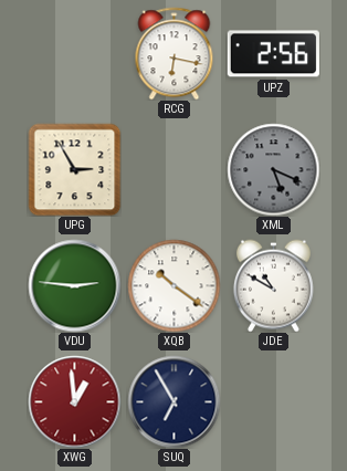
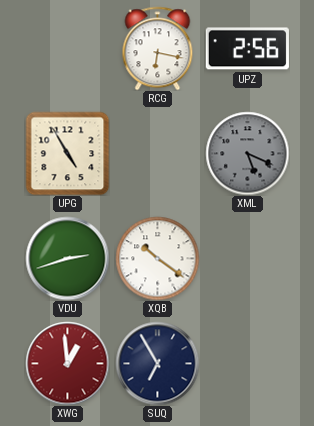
UPG: 2:55 -> 4:55
VDU: 2:46 -> 2:42
JDE: 10:50 -> none
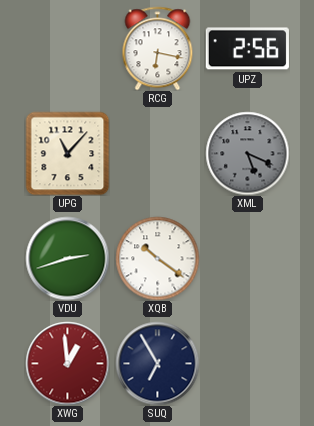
UPG: 4:55 -> 11:07
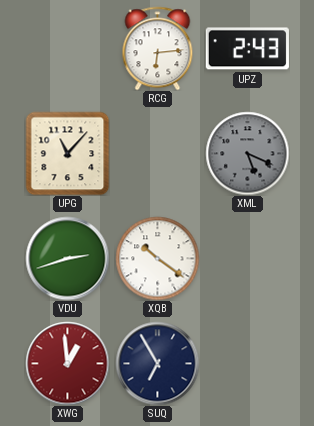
RCG: 6:17 -> 6:14
UPZ: 2:56 -> 2:43
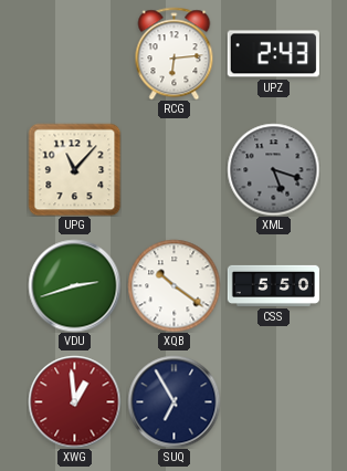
XML: 5:19 -> 5:18
CSS: none -> 5:50
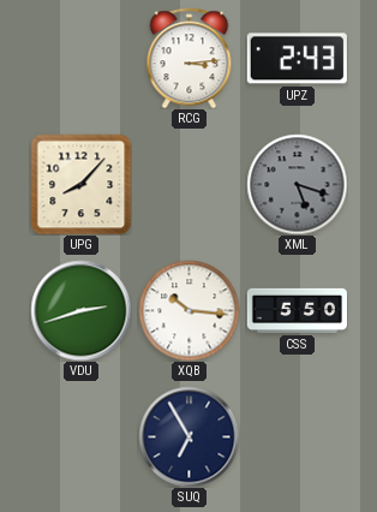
RCG: 6:14 -> 3:14
UPG: 11:07 -> 8:07
XQB: 10:21 -> 10:16
XWG: 12:59 -> none
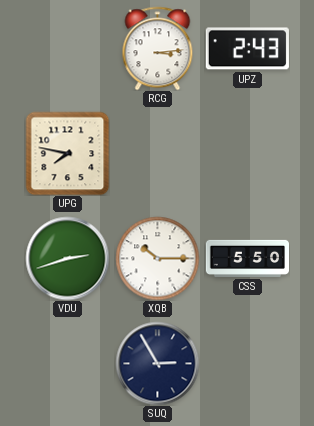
UPG: 8:07 -> 7:47
XML: 5:18 -> none
XQB: 10:16 -> 10:15
SUQ: 6:55 -> 2:55
